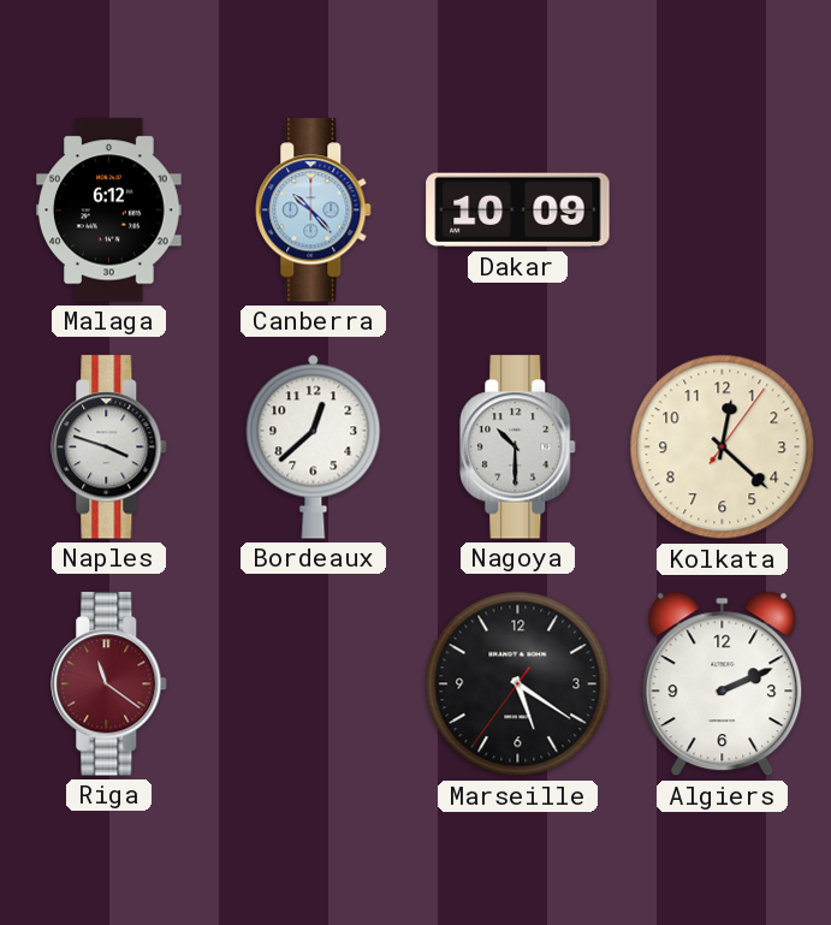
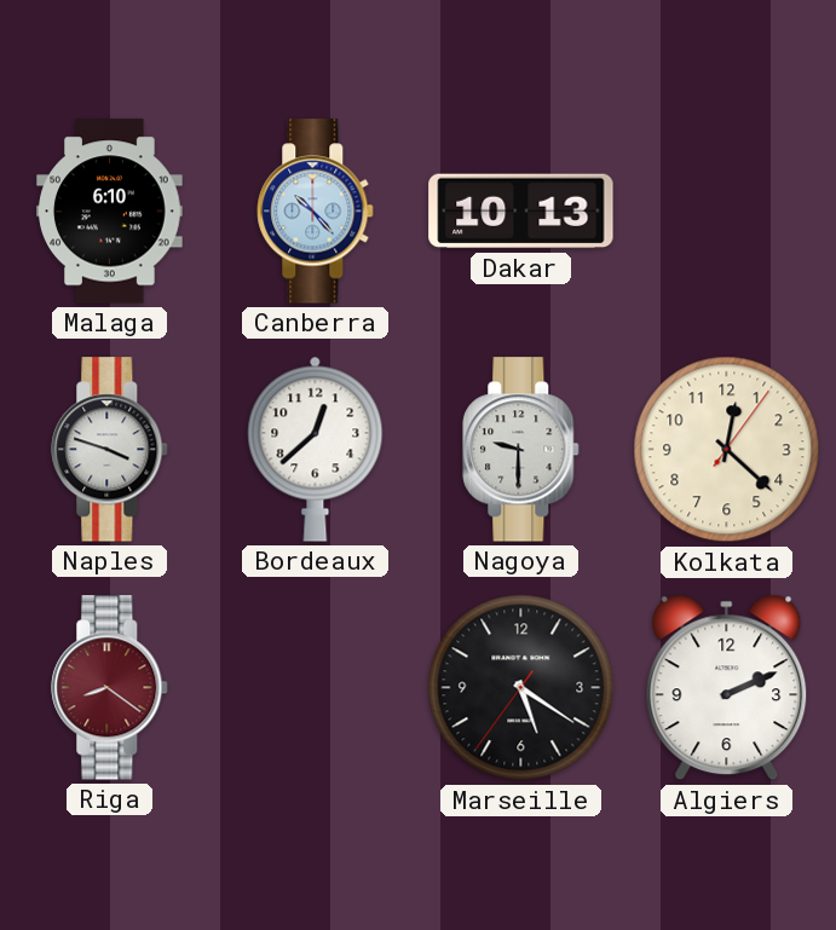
Malaga: 6:12 -> 6:10
Dakar: 10:09 -> 10:13
Nagoya: 10:30 -> 9:30
Riga: 11:21 -> 8:21
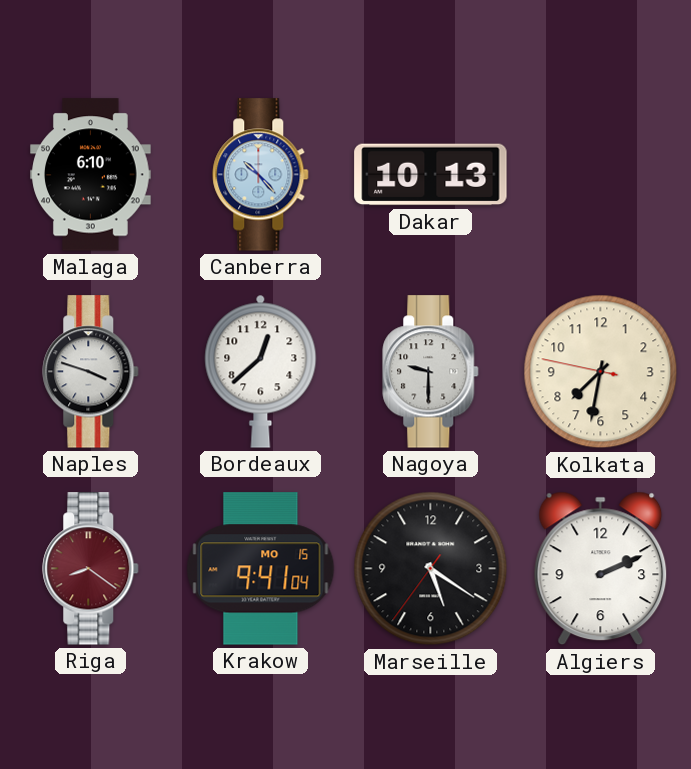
Kolkata: 12:22 -> 7:31
Krakow: none -> 9:41
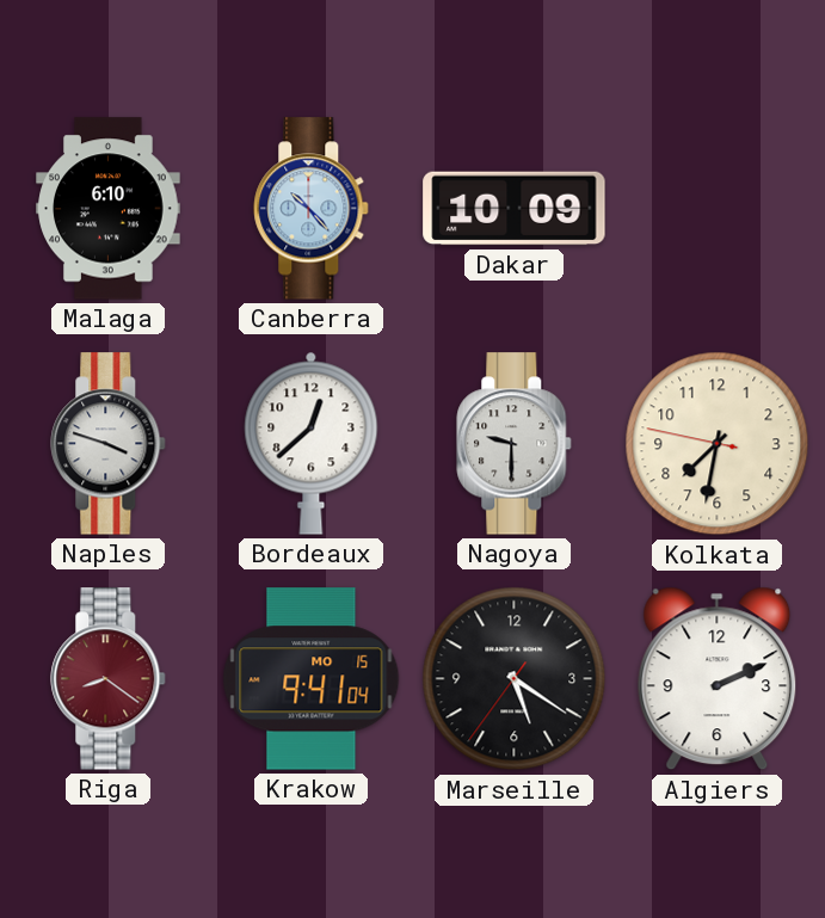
Dakar: 10:13 -> 10:09
